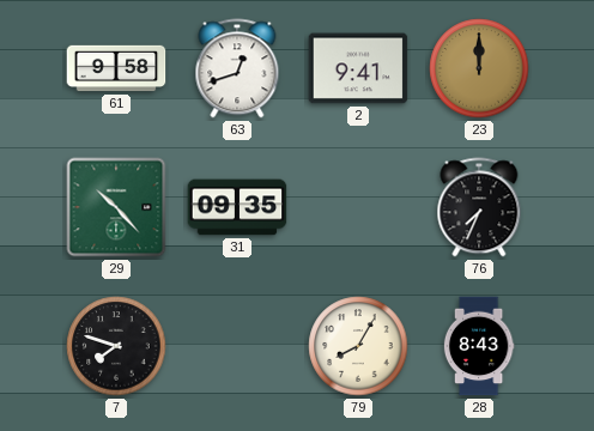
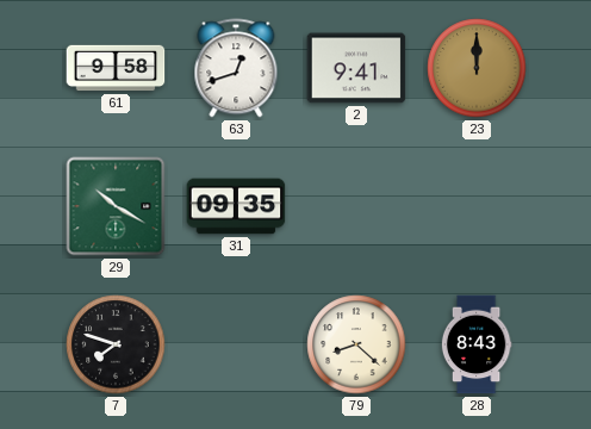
29: 10:23 -> 10:20
76: 7:34 -> none
79: 8:05 -> 8:22
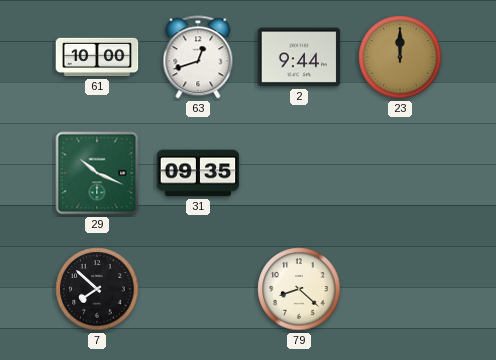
61: 9:58 -> 10:00
2: 9:41 -> 9:44
29: 10:20 -> 10:19
7: 7:48 -> 7:52
28: 8:43 -> none
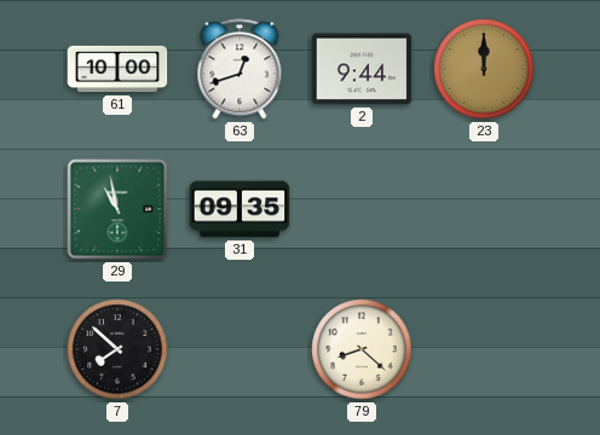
29: 10:19 -> 10:58
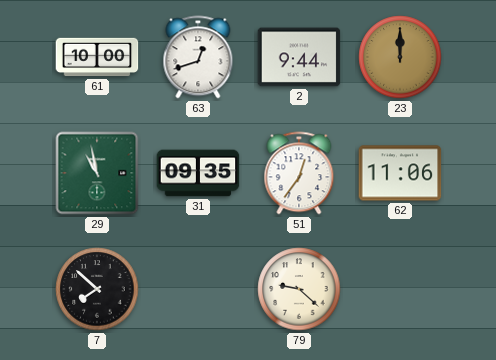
51: none -> 12:36
62: none -> 11:06
79: 8:22 -> 9:22
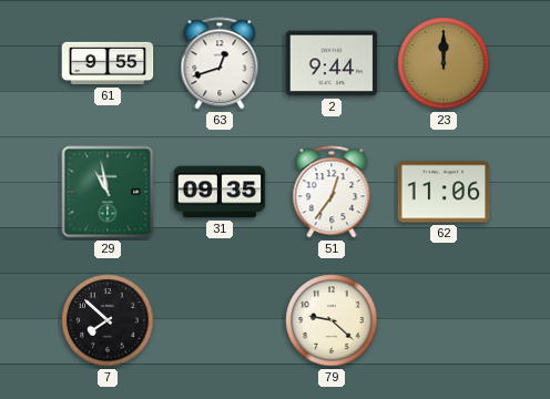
61: 10:00 -> 9:55
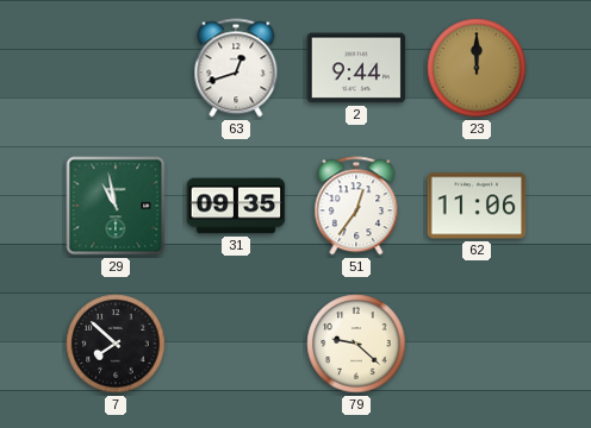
61: 9:55 -> none
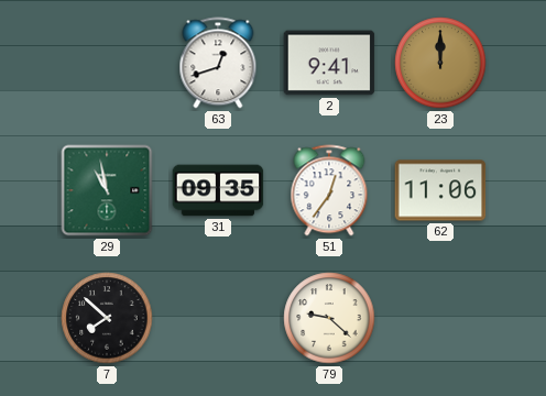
2: 9:44 -> 9:41
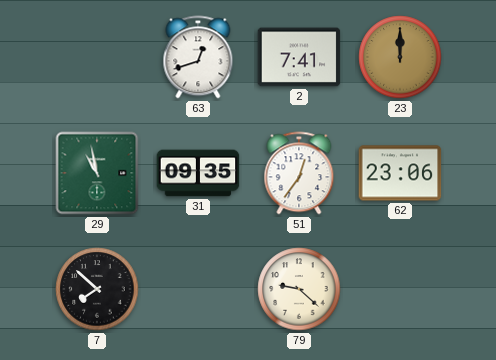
2: 9:41 -> 7:41
62: 11:06 -> 23:06
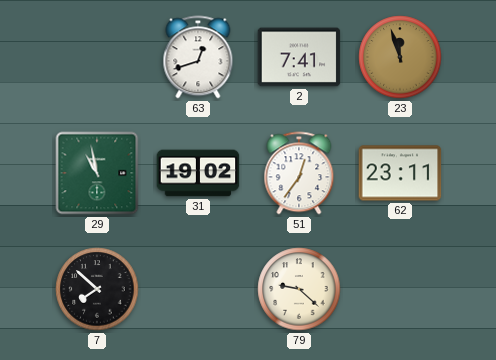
23: 12:00 -> 11:57
31: 09:35 -> 19:02
62: 23:06 -> 23:11
